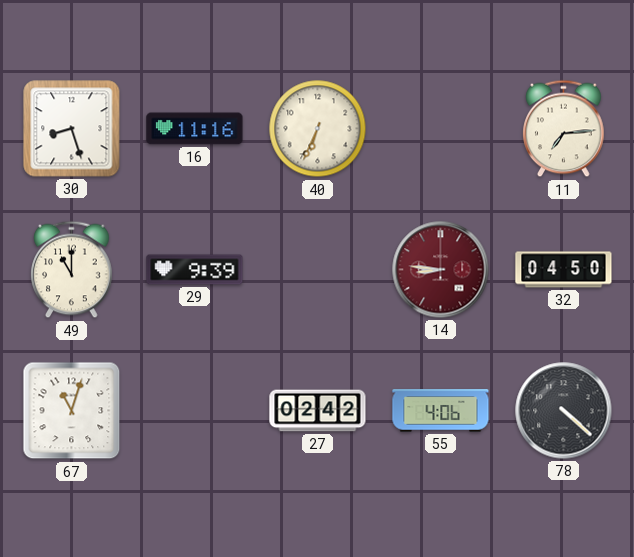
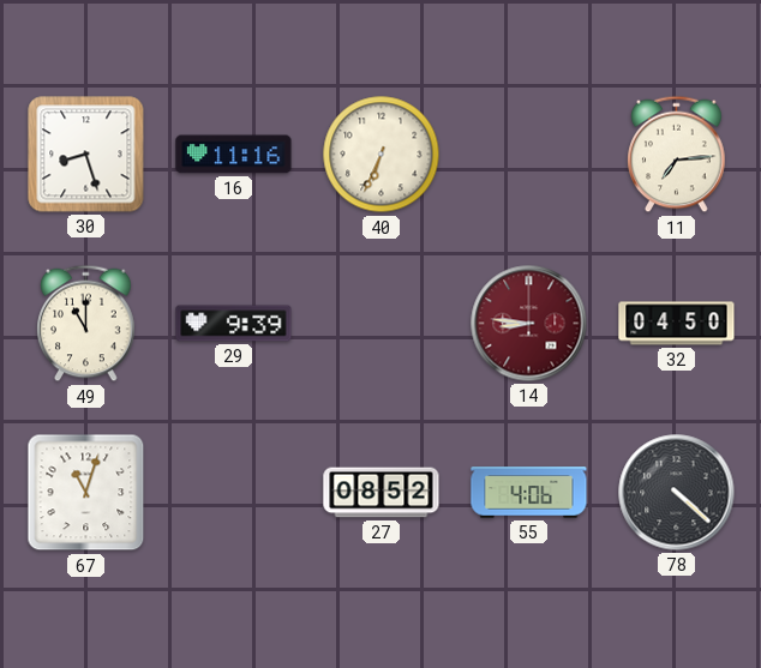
27: 02:42 -> 08:52
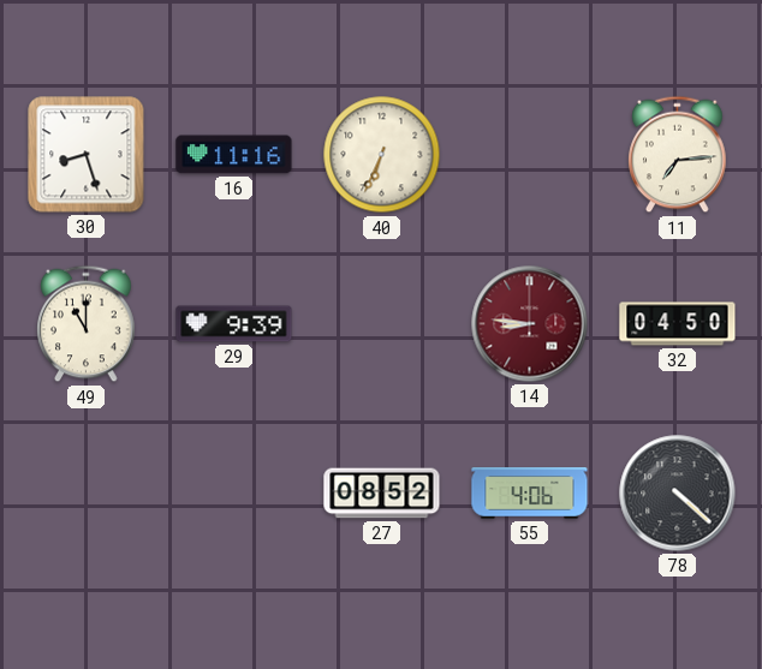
67: 11:03 -> none
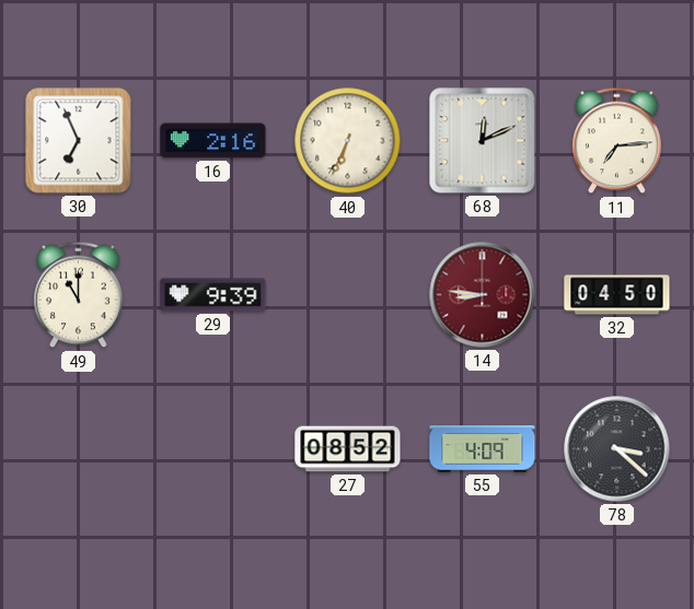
30: 8:27 -> 6:56
16: 11:16 -> 2:16
68: none -> 12:11
55: 4:06 -> 4:09
78: 4:22 -> 3:22
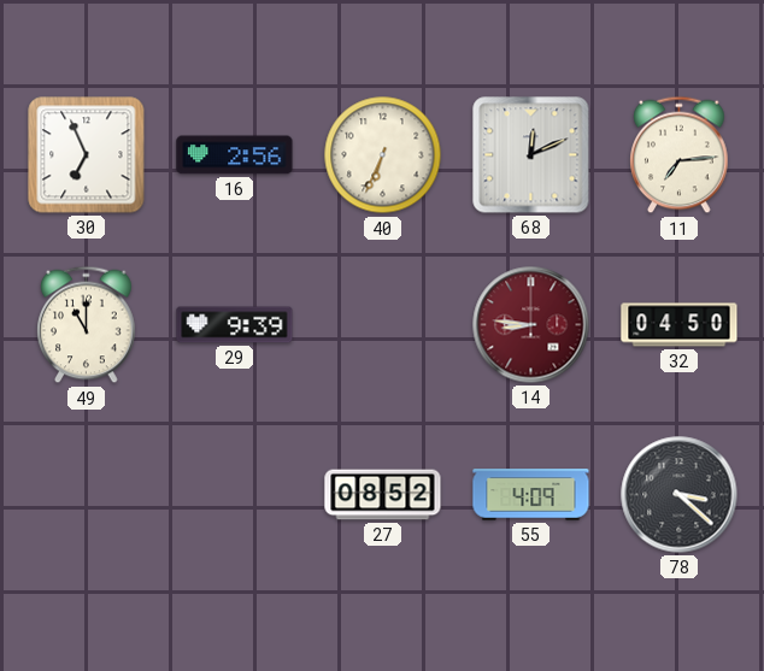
16: 2:16 -> 2:56
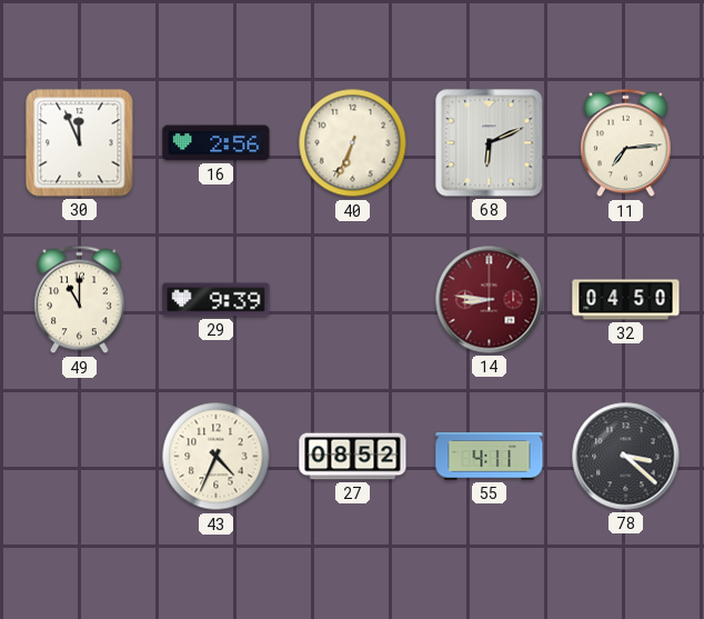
30: 6:56 -> 11:56
68: 12:11 -> 6:11
43: none -> 4:34
55: 4:09 -> 4:11
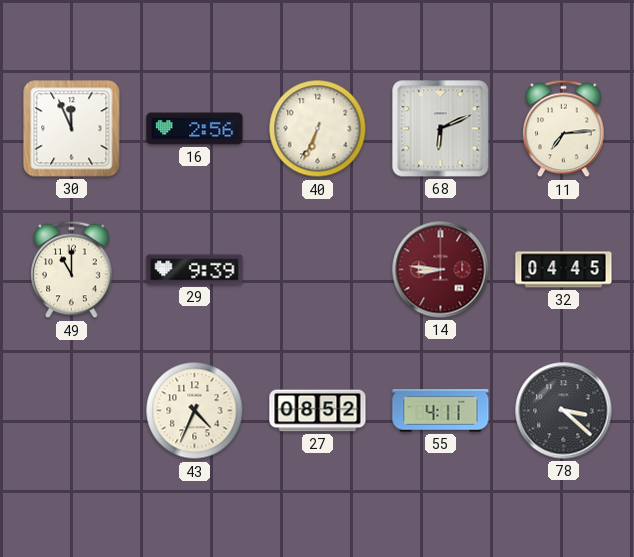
32: 04:50 -> 04:45
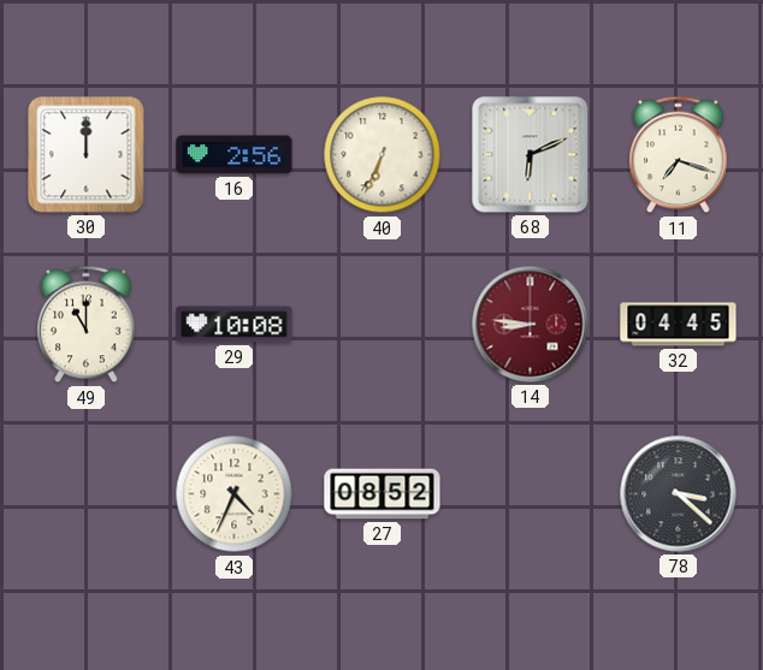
30: 11:56 -> 12:00
11: 7:14 -> 7:18
29: 9:39 -> 10:08
55: 4:11 -> none
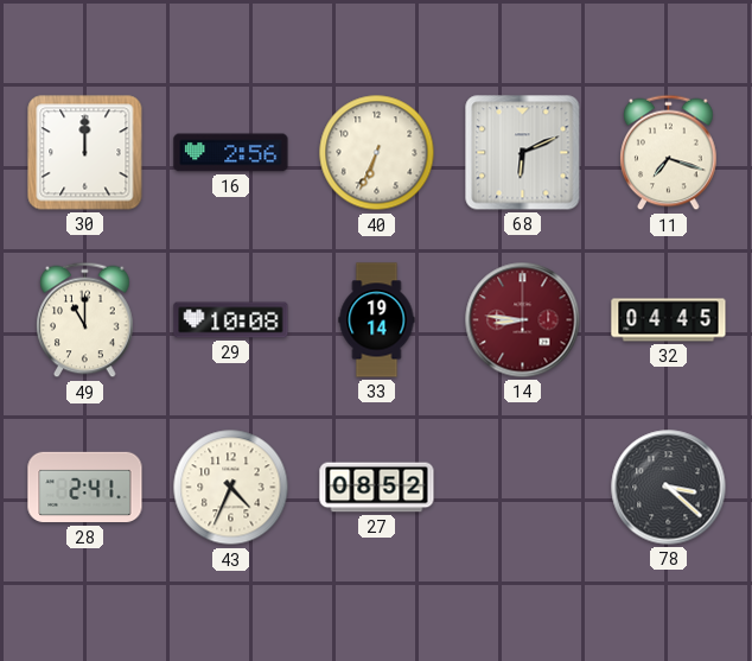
33: none -> 19:14
28: none -> 2:41
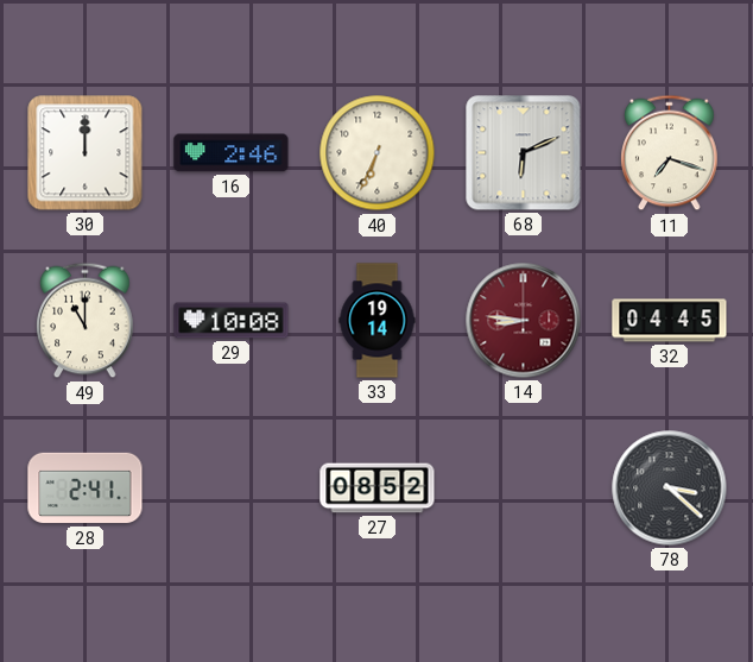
16: 2:56 -> 2:46
43: 4:34 -> none
